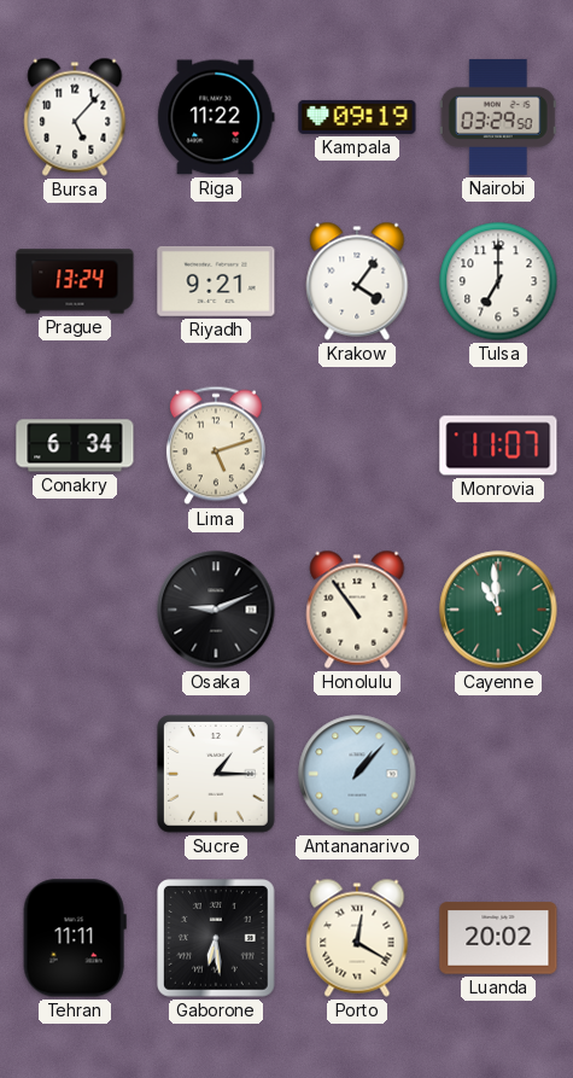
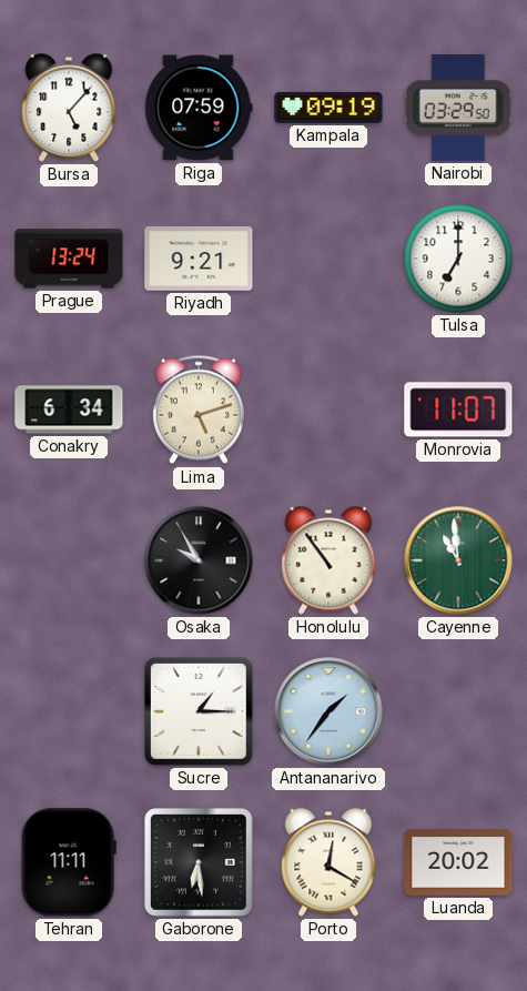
Riga: 11:22 -> 07:59
Krakow: 4:06 -> none
Osaka: 9:11 -> 9:55
Antananarivo: 1:07 -> 1:36
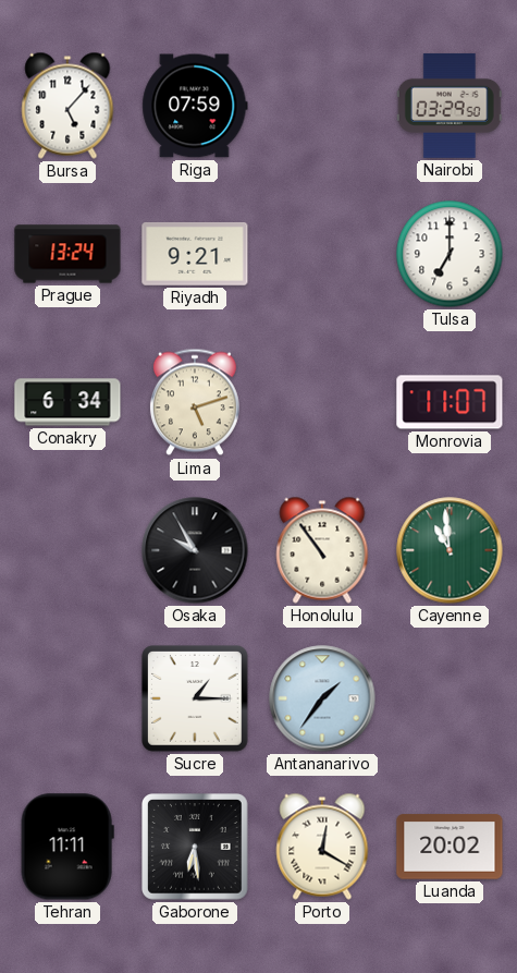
Kampala: 09:19 -> none
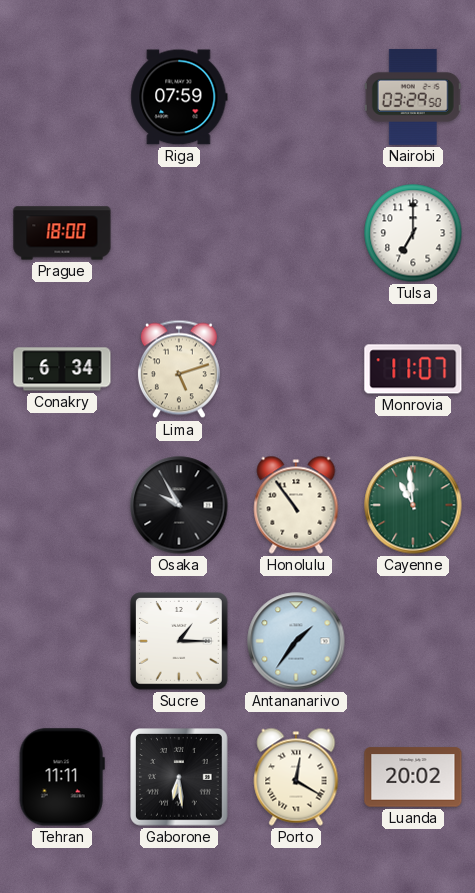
Bursa: 5:07 -> none
Prague: 13:24 -> 18:00
Riyadh: 9:21 -> none
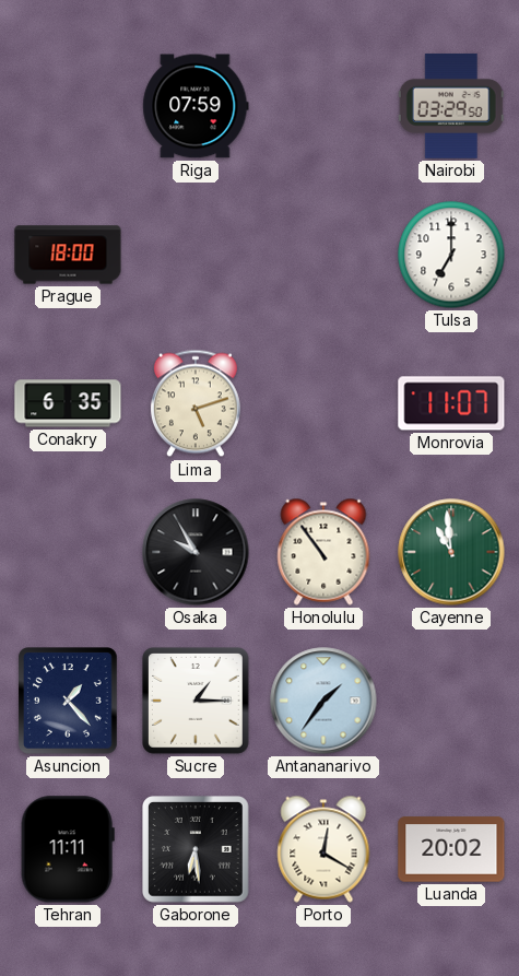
Conakry: 6:34 -> 6:35
Asuncion: none -> 1:23
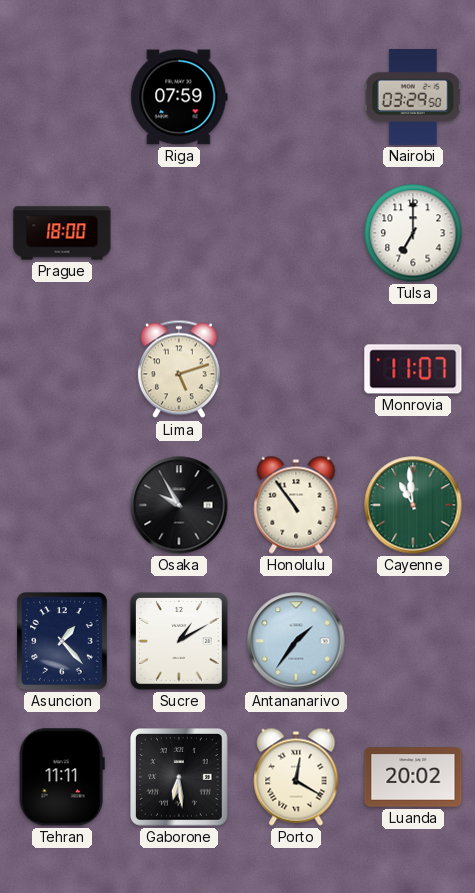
Conakry: 6:35 -> none
Sucre: 1:15 -> 1:10
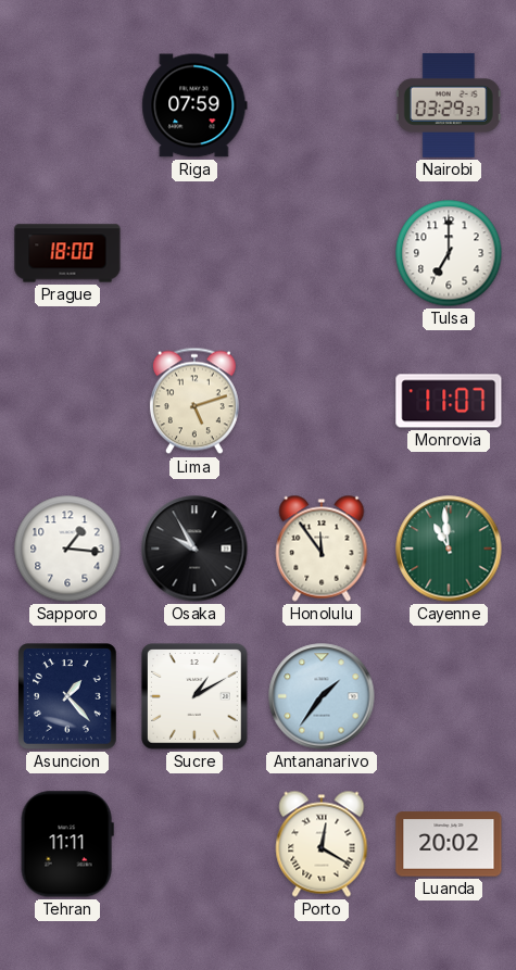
Nairobi: 03:29:50 -> 03:29:37
Sapporo: none -> 1:16
Honolulu: 10:54 -> 11:54
Gaborone: 6:29 -> none
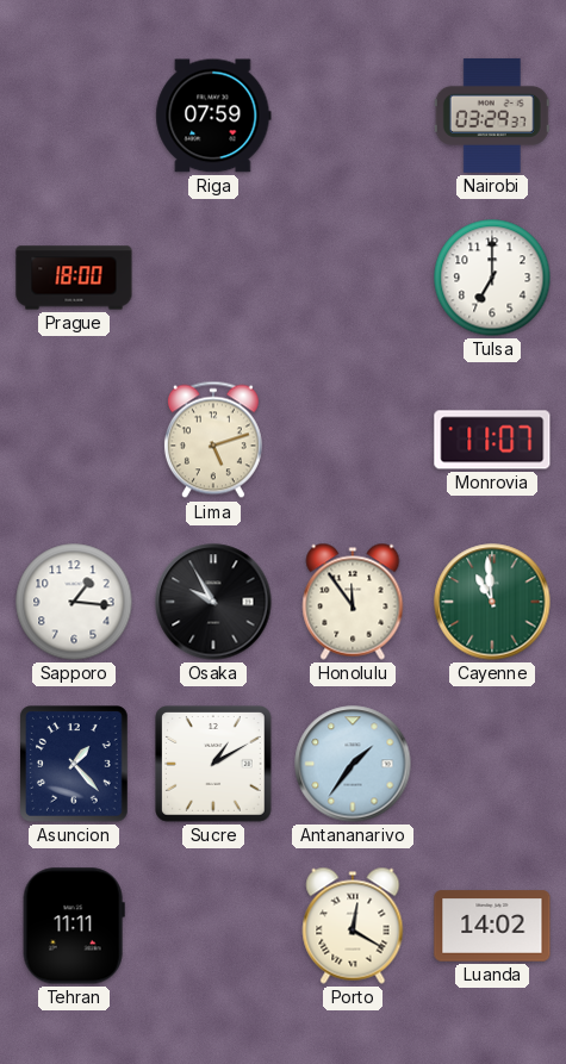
Luanda: 20:02 -> 14:02
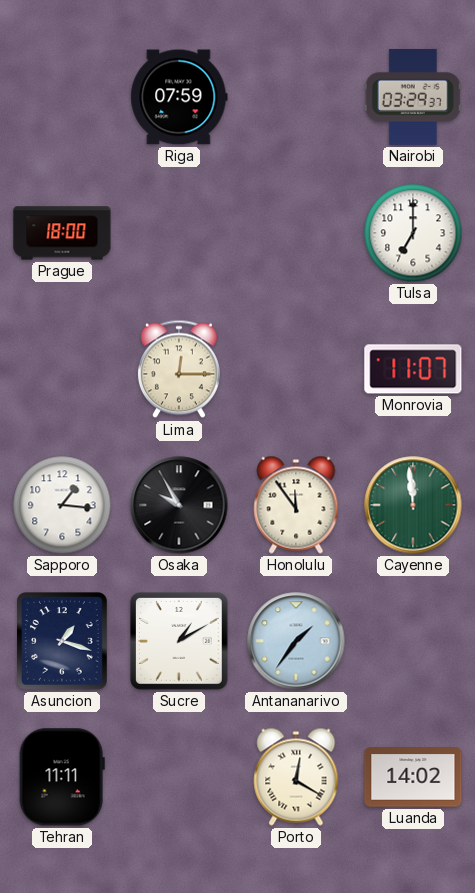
Lima: 5:12 -> 12:15
Cayenne: 10:59 -> 11:59
Asuncion: 1:23 -> 1:18
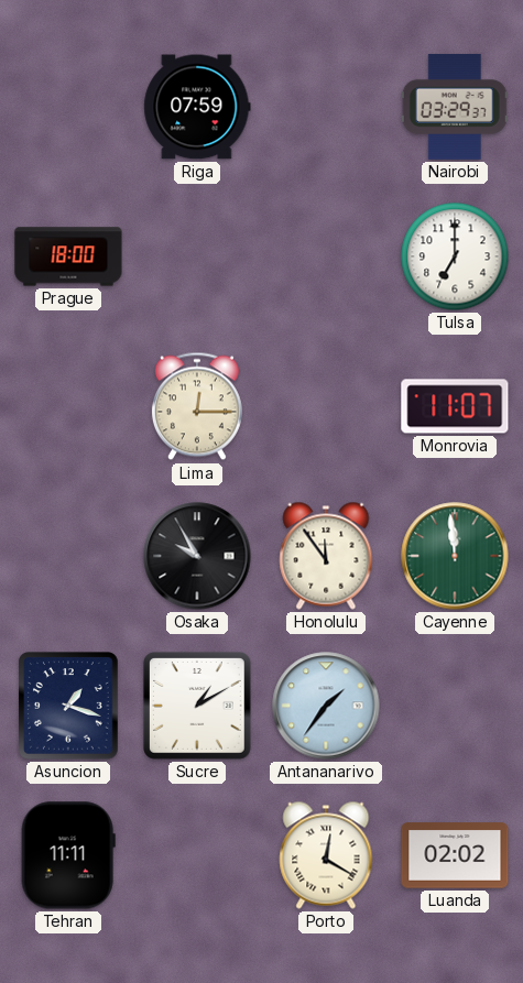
Sapporo: 1:16 -> none
Luanda: 14:02 -> 02:02
